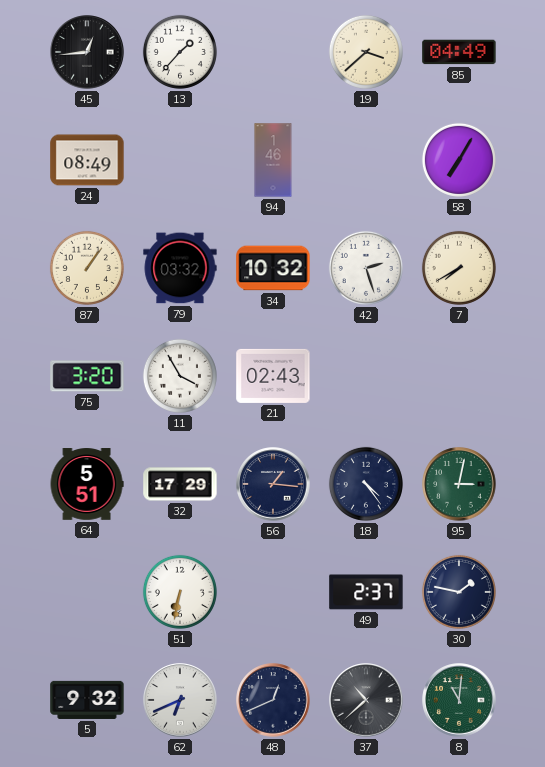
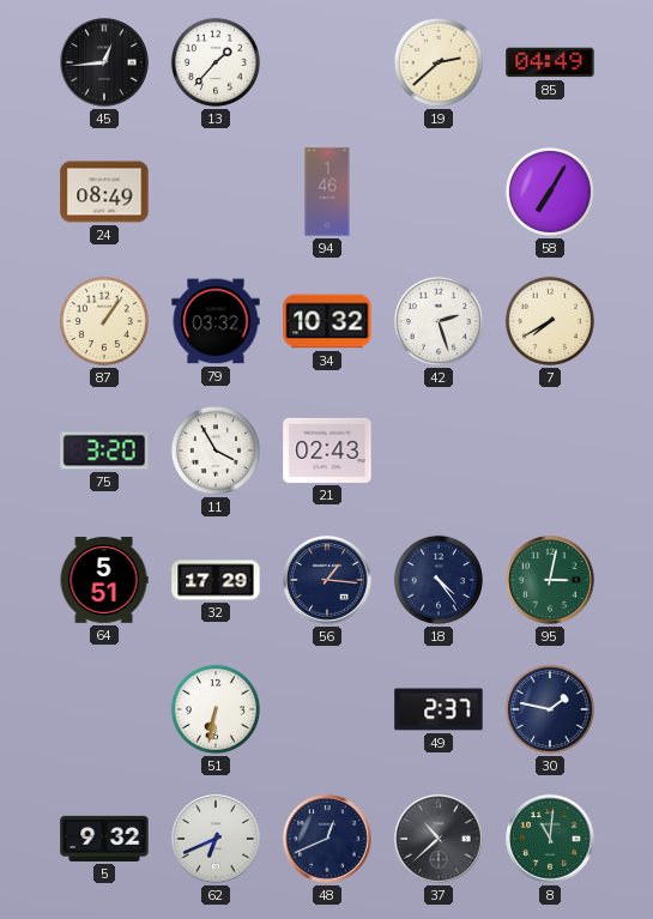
19: 3:38 -> 2:38
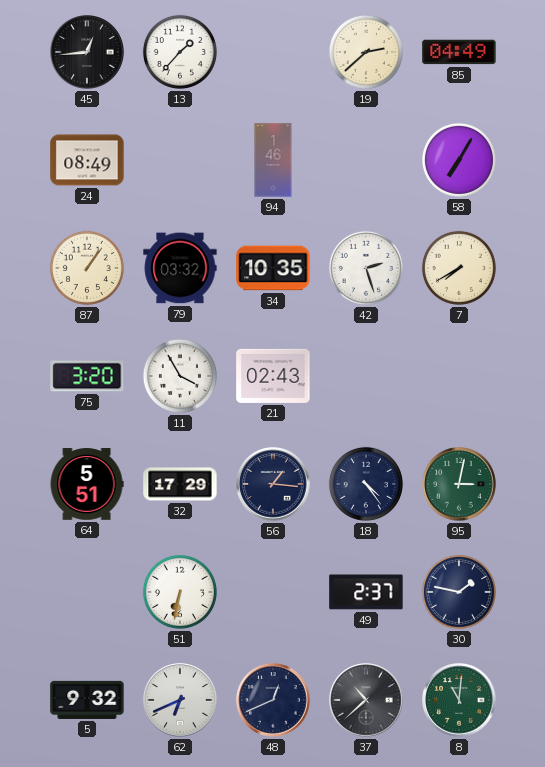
34: 10:32 -> 10:35
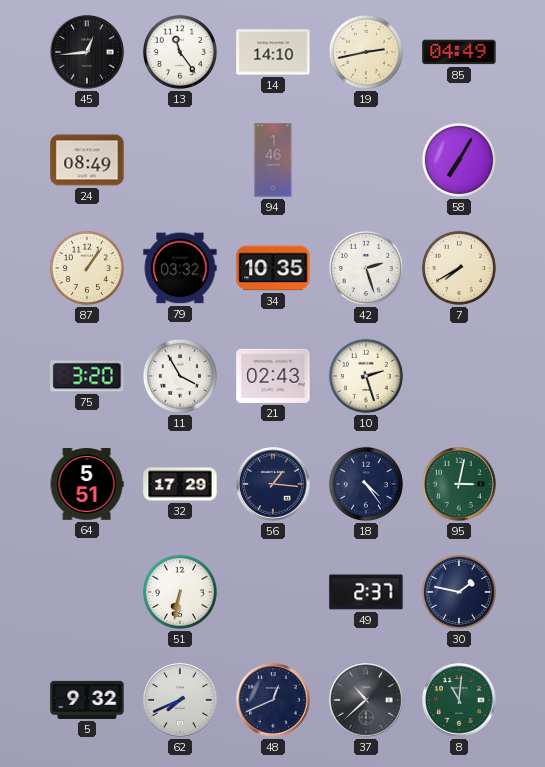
13: 1:37 -> 11:24
14: none -> 14:10
19: 2:38 -> 2:43
10: none -> 2:27
62: 6:41 -> 7:41
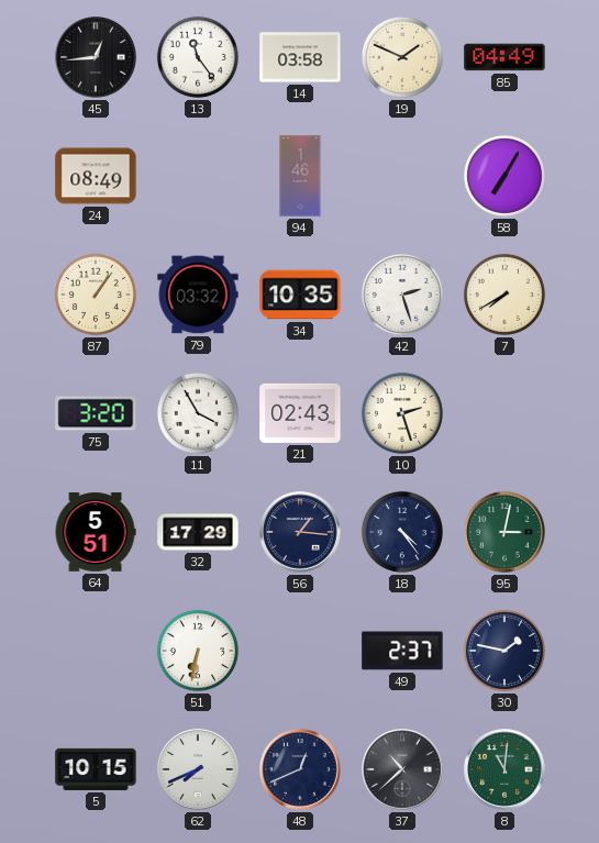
14: 14:10 -> 03:58
19: 2:43 -> 1:49
5: 9:32 -> 10:15
